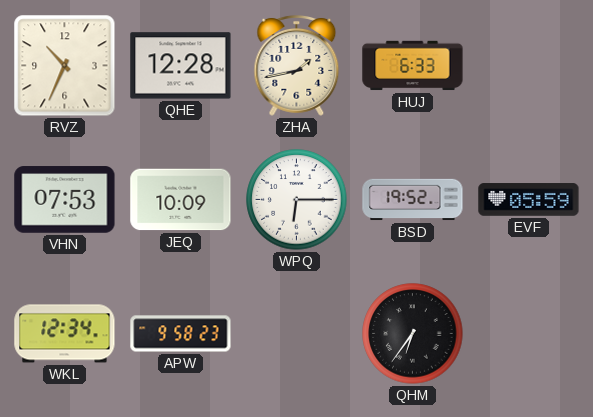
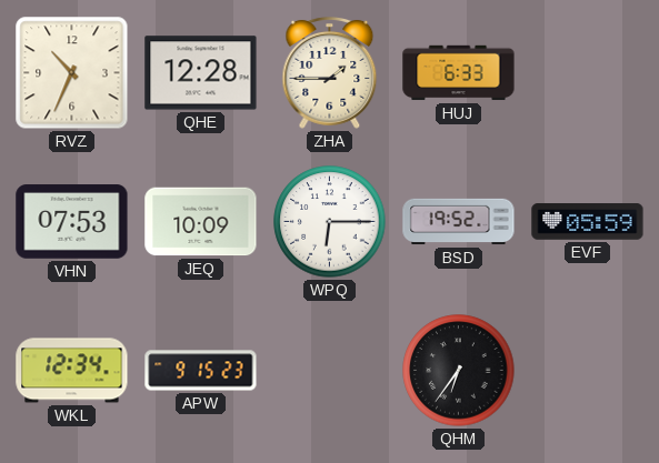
ZHA: 1:43 -> 1:45
APW: 9:58 -> 9:15
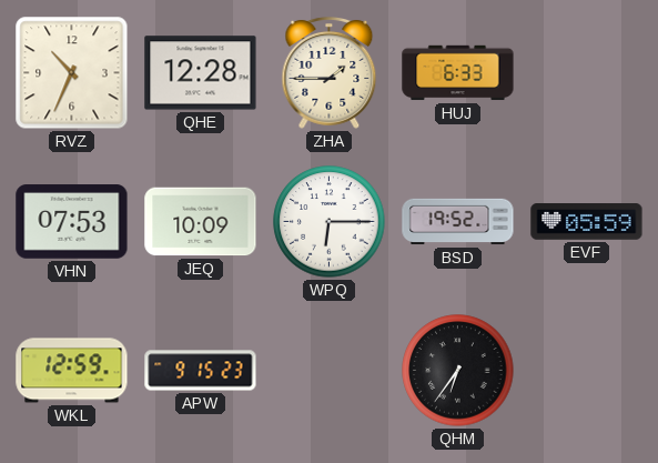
WKL: 12:34 -> 12:59
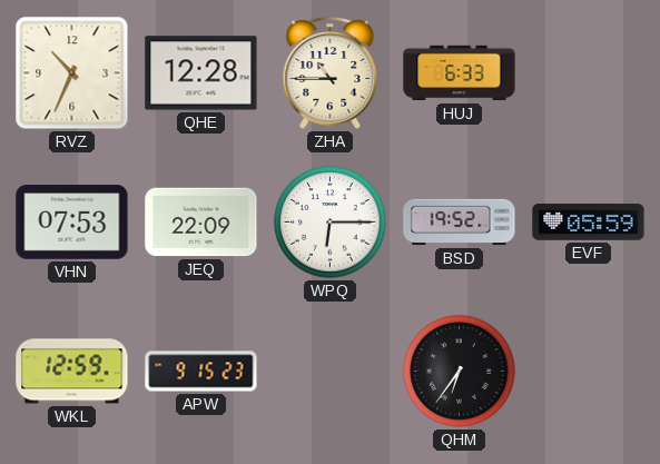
ZHA: 1:45 -> 10:45
JEQ: 10:09 -> 22:09
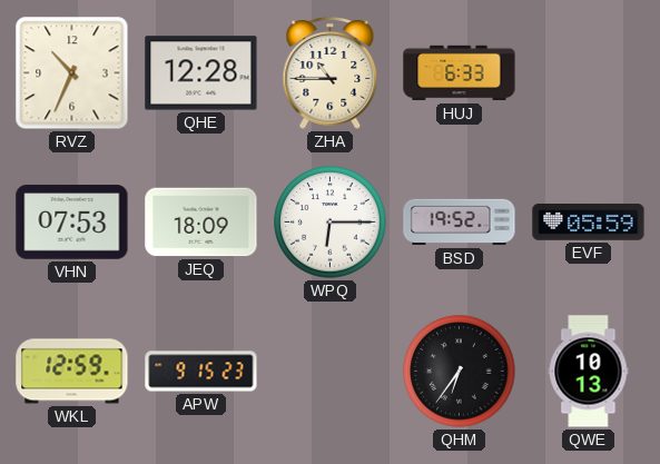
JEQ: 22:09 -> 18:09
QWE: none -> 10:13
